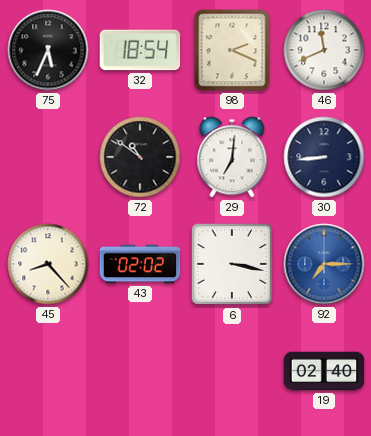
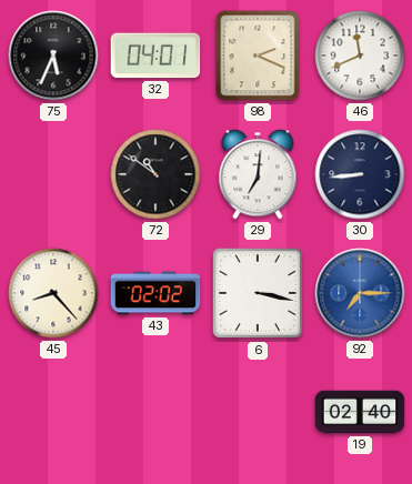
32: 18:54 -> 04:01
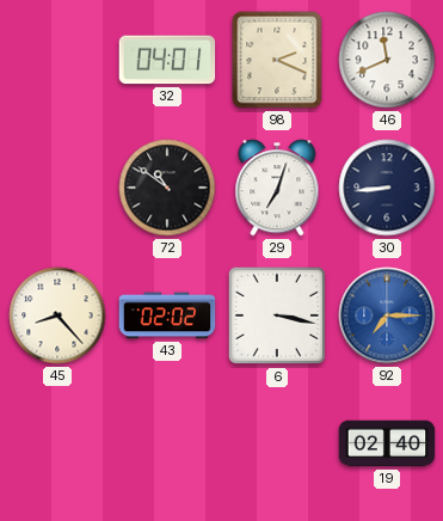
75: 5:34 -> none
29: 7:01 -> 7:03
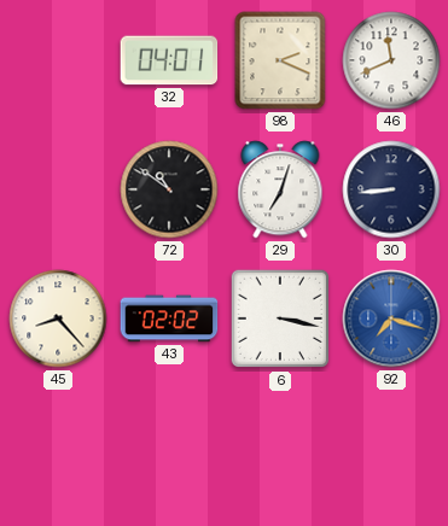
92: 7:15 -> 7:18
19: 02:40 -> none
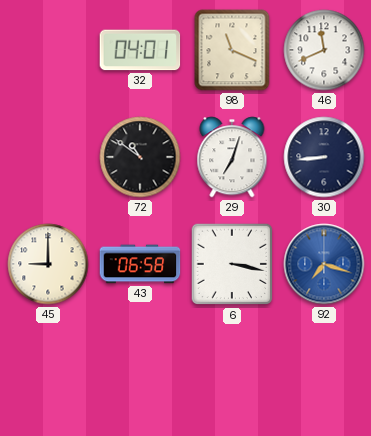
98: 2:19 -> 11:19
45: 8:23 -> 9:00
43: 02:02 -> 06:58
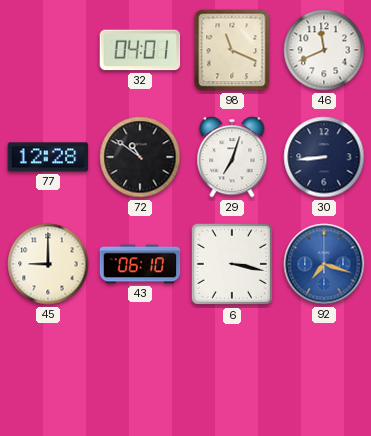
77: none -> 12:28
43: 06:58 -> 06:10
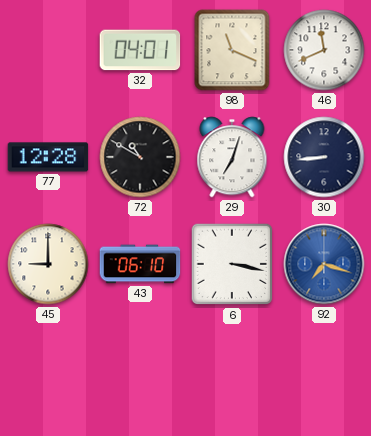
72: 10:51 -> 10:50
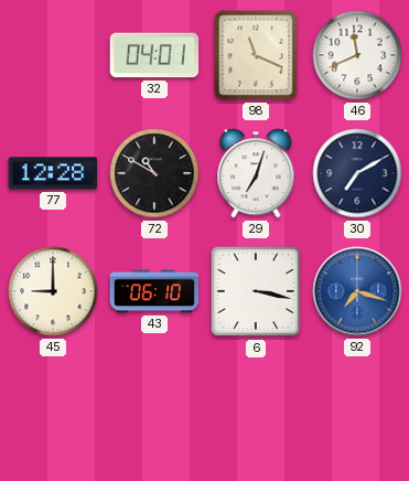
30: 8:44 -> 7:10
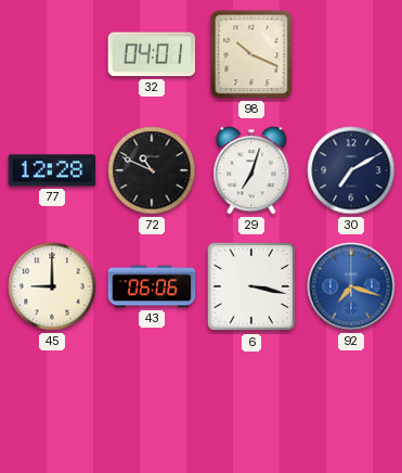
98: 11:19 -> 10:19
46: 11:41 -> none
72: 10:50 -> 10:49
43: 06:10 -> 06:06
